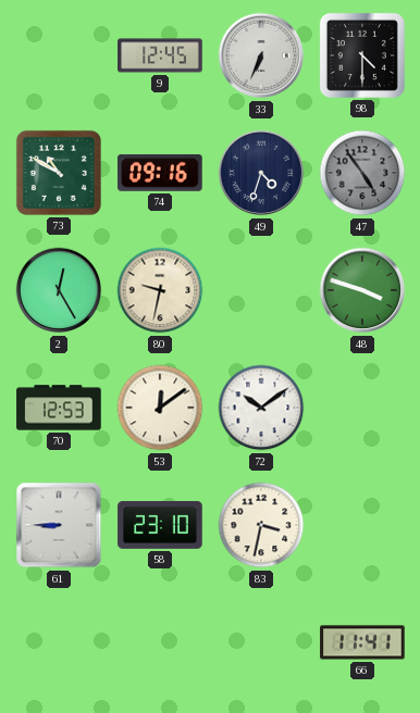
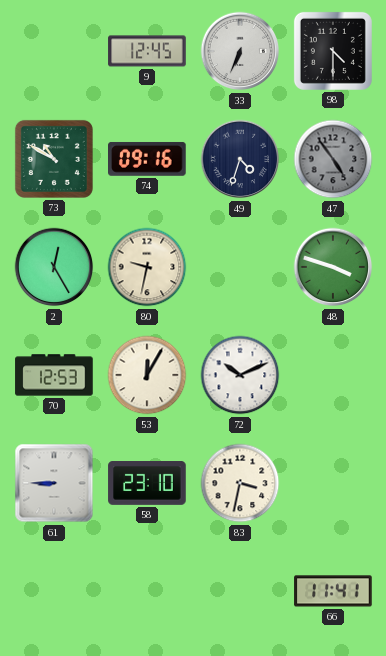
53: 12:09 -> 12:05
72: 10:09 -> 10:11
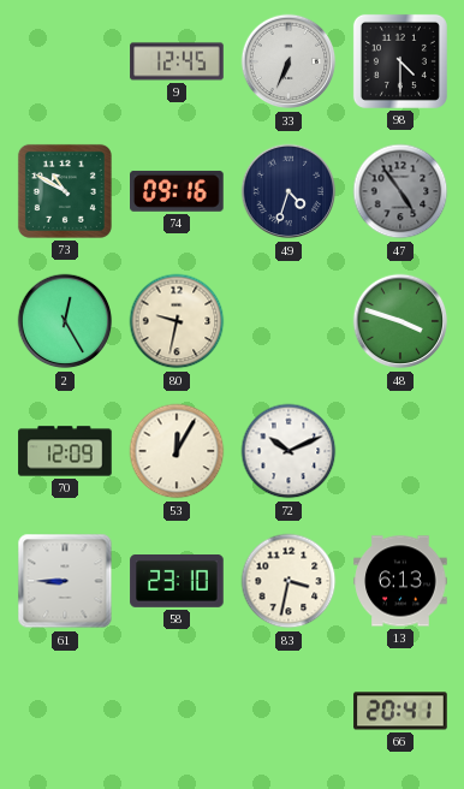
70: 12:53 -> 12:09
13: none -> 6:13
66: 11:41 -> 20:41
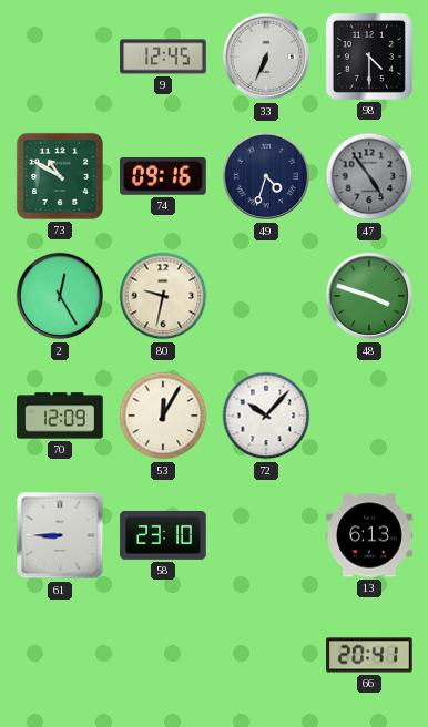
72: 10:11 -> 10:07
83: 3:32 -> none
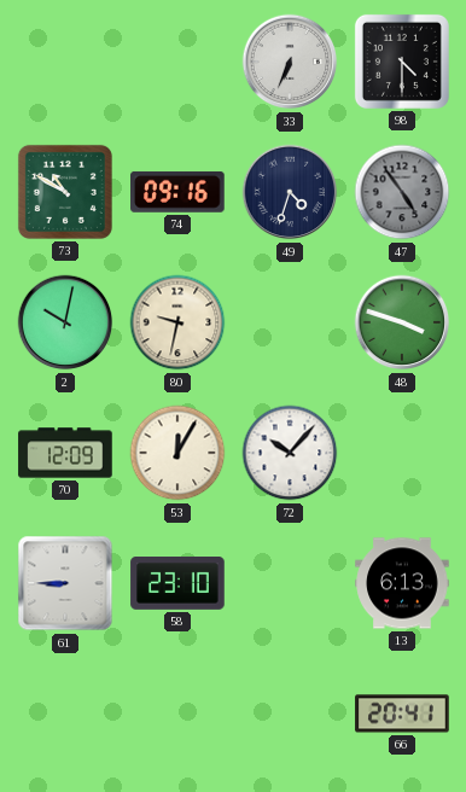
9: 12:45 -> none
2: 12:25 -> 10:02
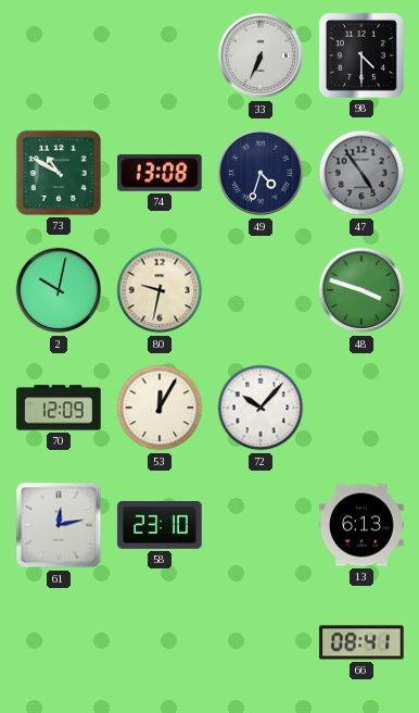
74: 09:16 -> 13:08
61: 8:45 -> 12:13
66: 20:41 -> 08:41
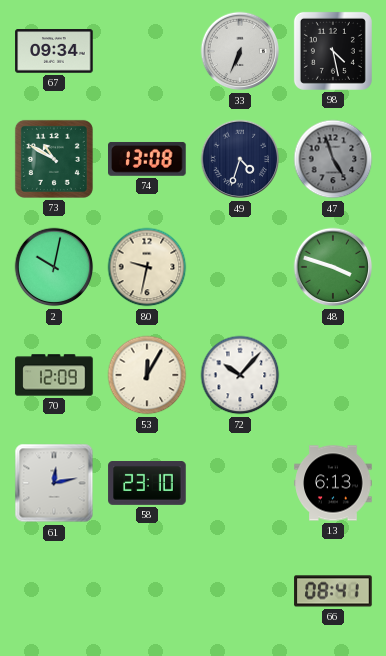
67: none -> 09:34
98: 4:30 -> 4:28
47: 4:54 -> 4:57
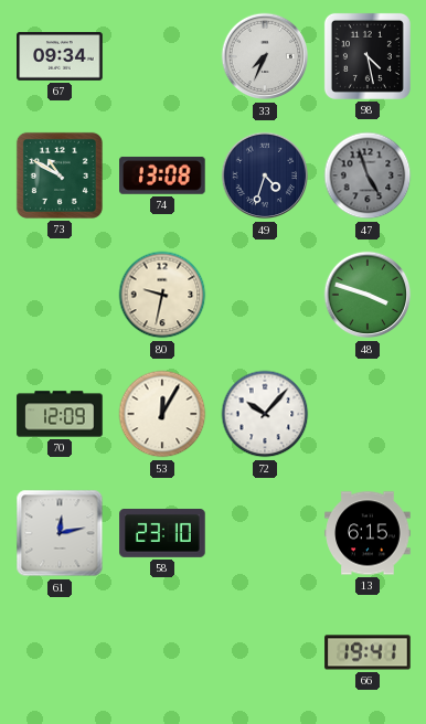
33: 6:34 -> 7:34
2: 10:02 -> none
13: 6:13 -> 6:15
66: 08:41 -> 19:41
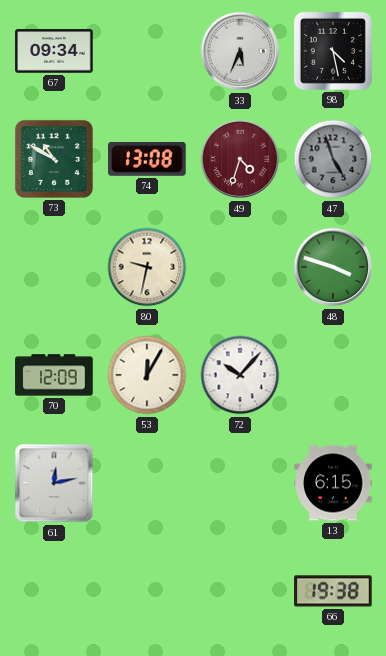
33: 7:34 -> 5:34
49 dial: navy -> burgundy
58: 23:10 -> none
66: 19:41 -> 19:38
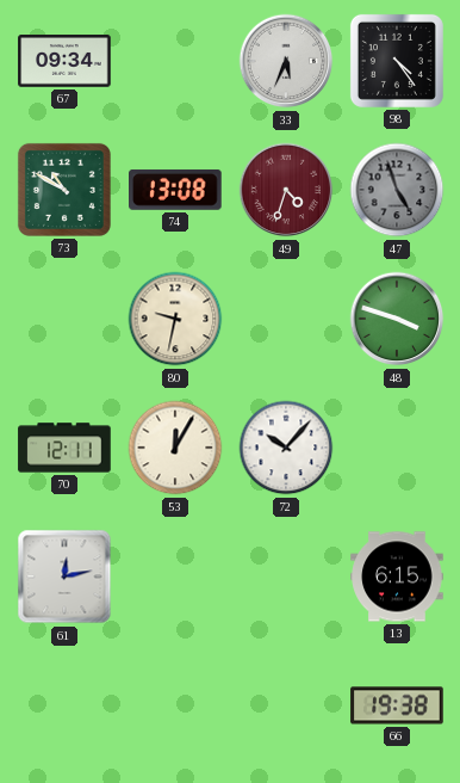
98: 4:28 -> 4:24
70: 12:09 -> 12:11
